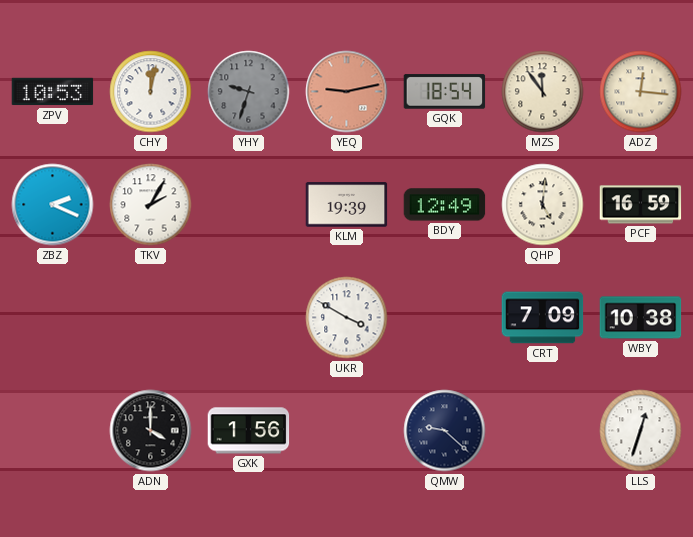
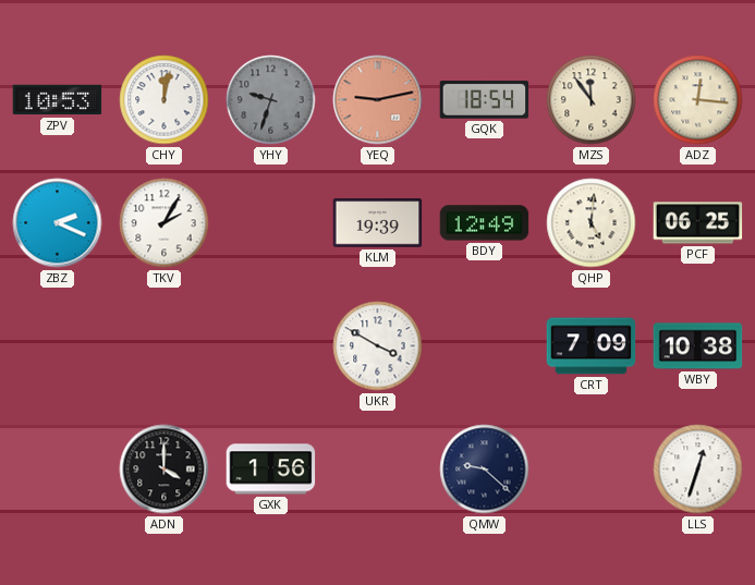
PCF: 16:59 -> 06:25
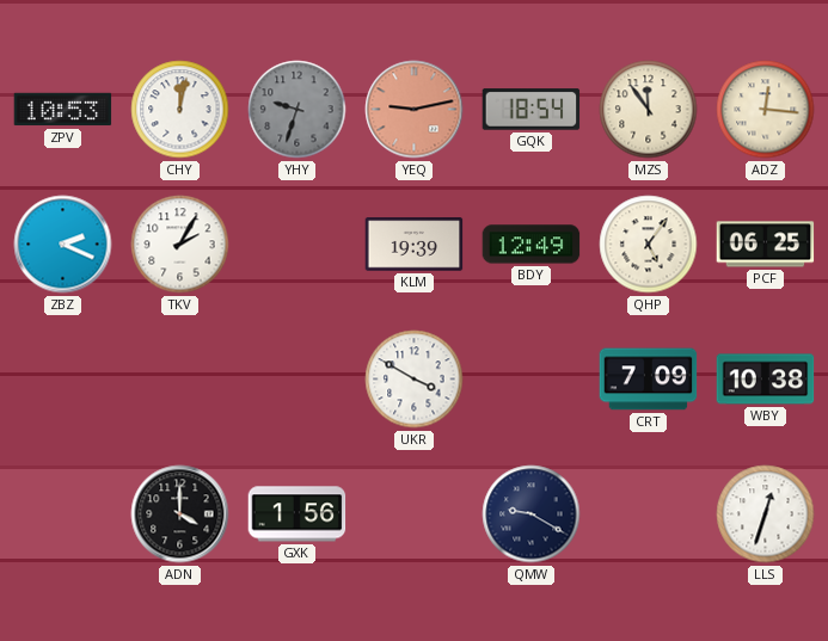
QHP: 5:01 -> 5:06
QMW: 9:22 -> 9:20
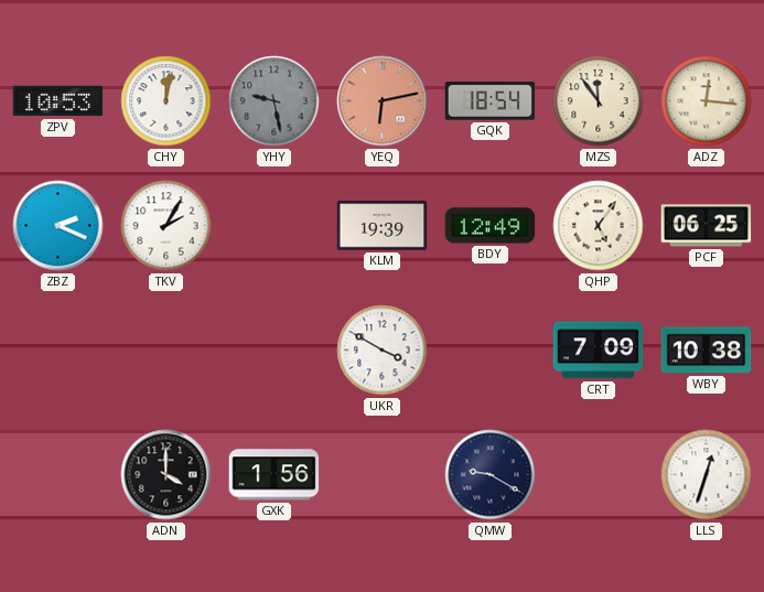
YHY: 9:33 -> 9:28
YEQ: 9:13 -> 6:13
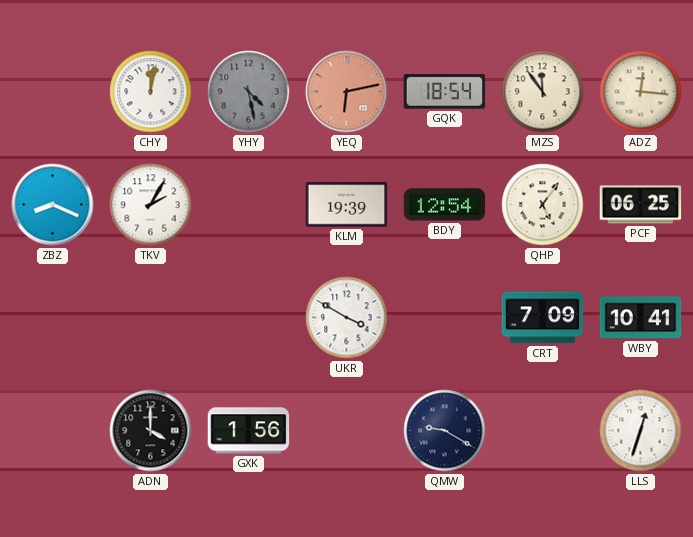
ZPV: 10:53 -> none
YHY: 9:28 -> 4:28
ZBZ: 2:19 -> 8:19
BDY: 12:49 -> 12:54
WBY: 10:38 -> 10:41
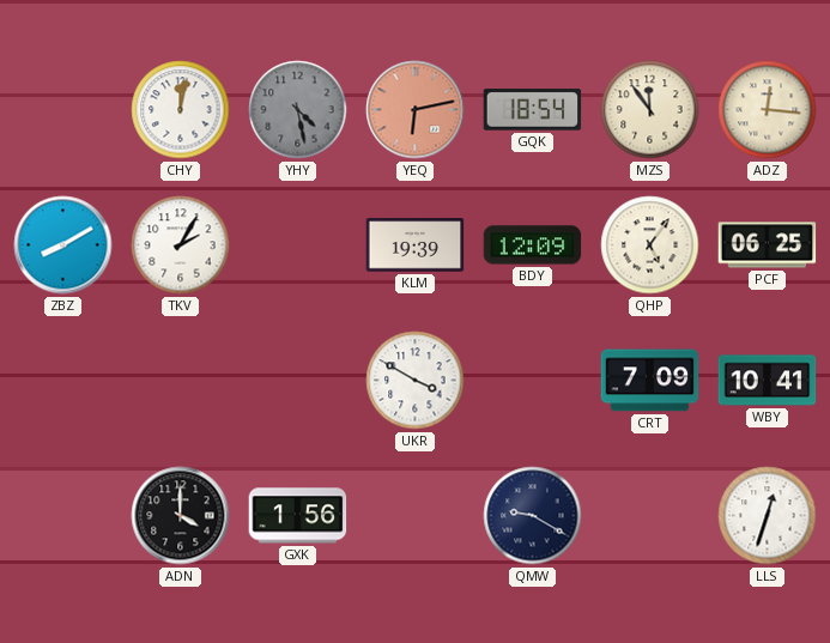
ZBZ: 8:19 -> 8:10
BDY: 12:54 -> 12:09
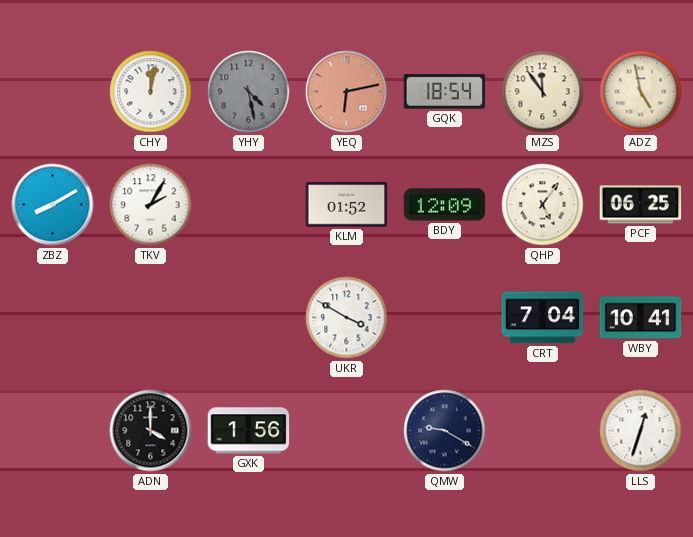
ADZ: 12:16 -> 4:58
KLM: 19:39 -> 01:52
CRT: 7:09 -> 7:04
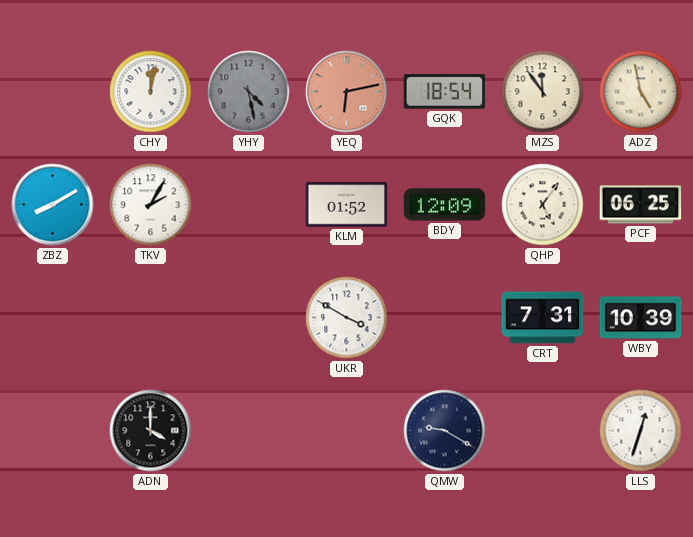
CRT: 7:04 -> 7:31
WBY: 10:41 -> 10:39
GXK: 1:56 -> none
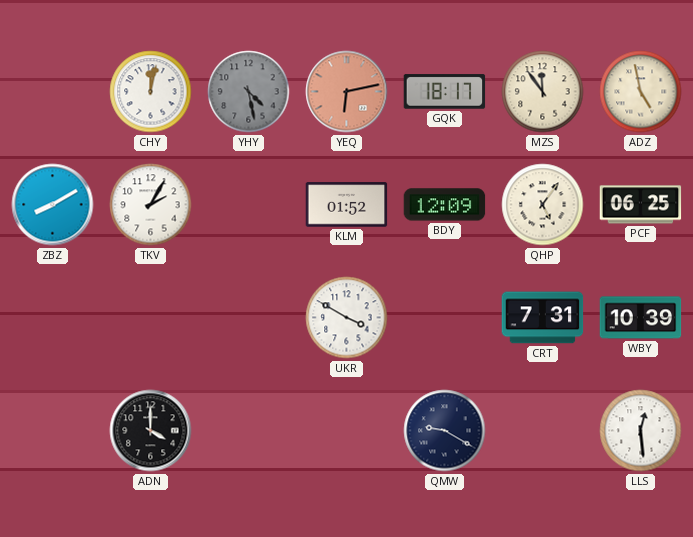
GQK: 18:54 -> 18:17
LLS: 12:33 -> 12:29
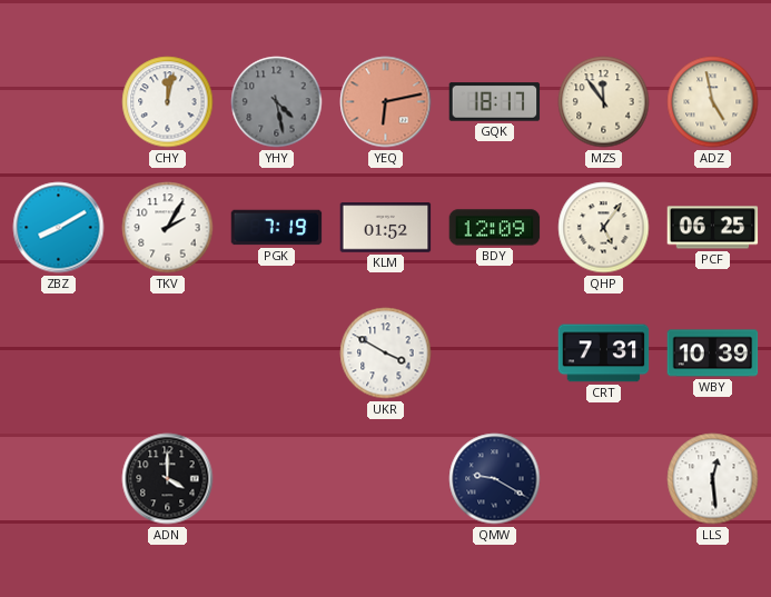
PGK: none -> 7:19
